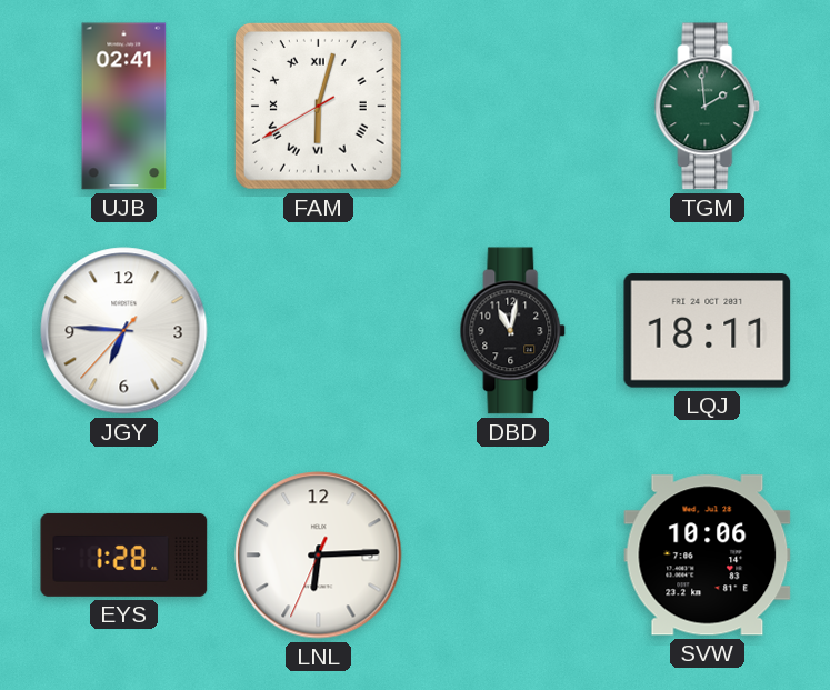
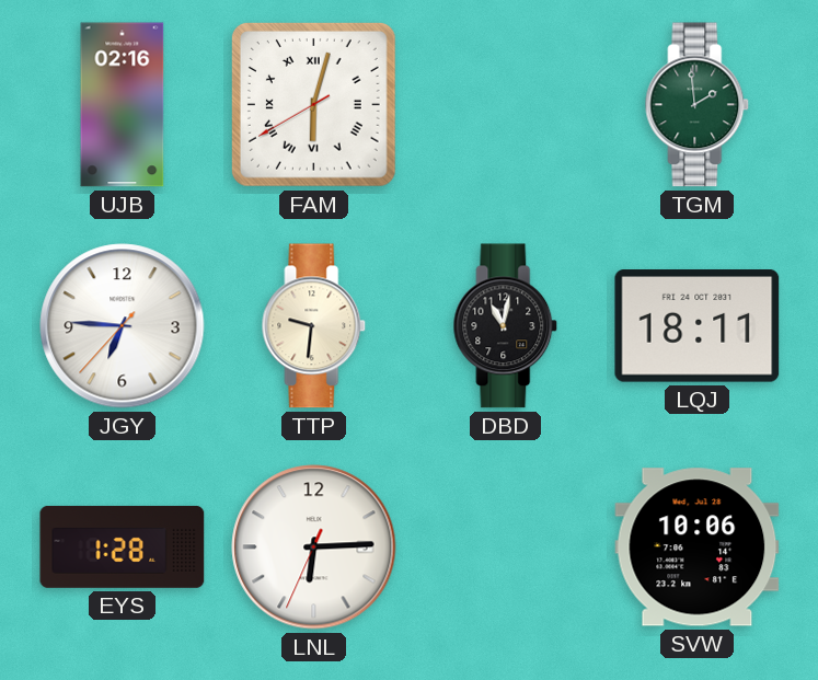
UJB: 02:41 -> 02:16
TTP: none -> 9:31
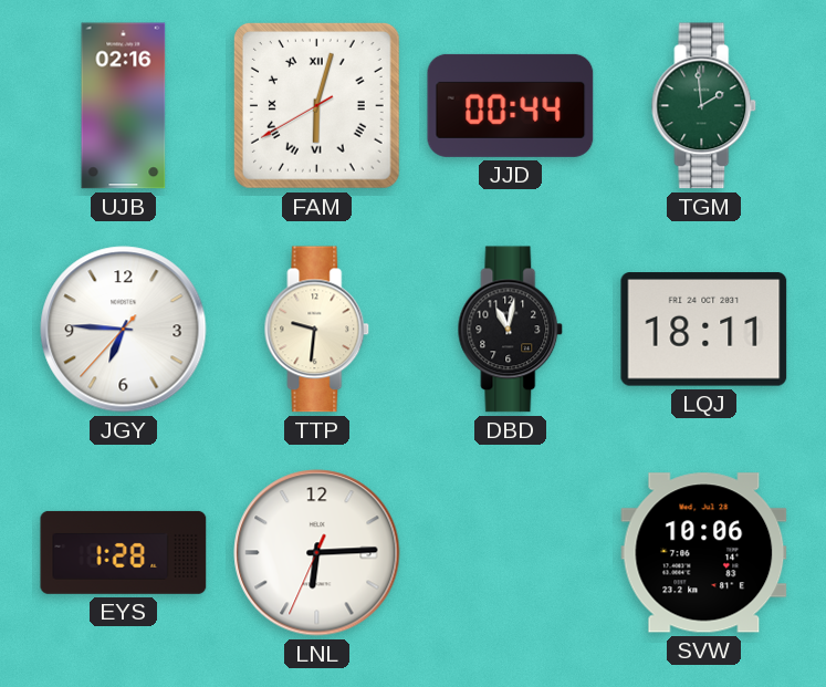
JJD: none -> 00:44
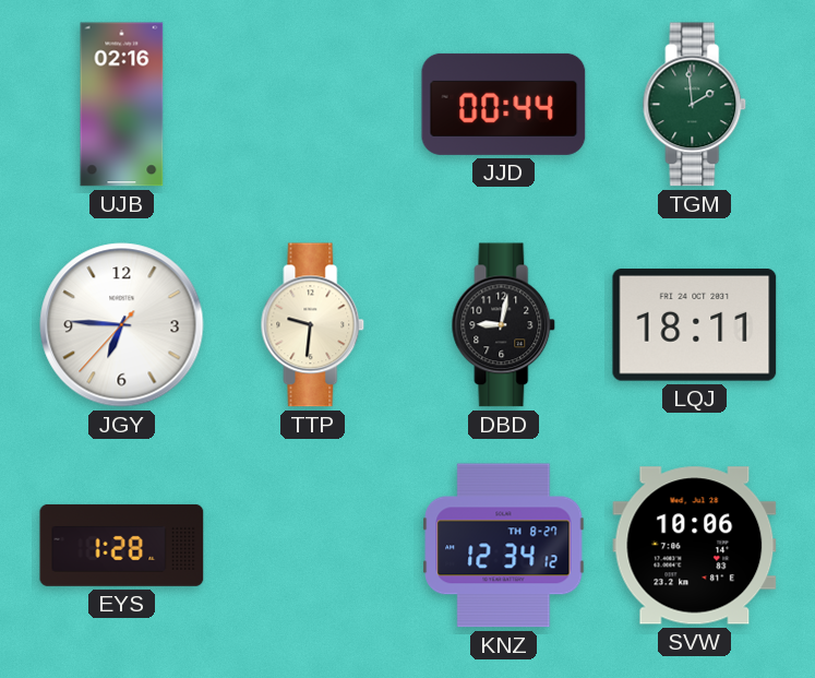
FAM: 6:02 -> none
DBD: 11:02 -> 9:02
LNL: 6:14 -> none
KNZ: none -> 12:34
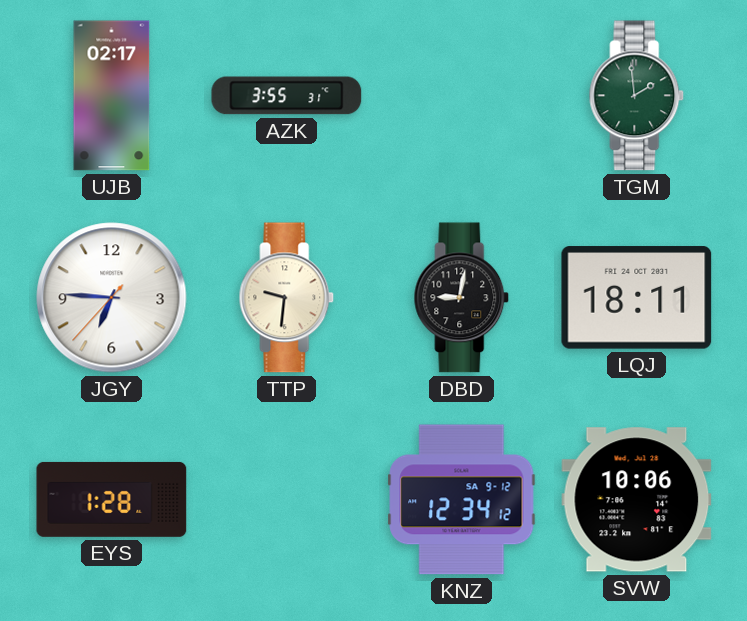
UJB: 02:16 -> 02:17
AZK: none -> 3:55
JJD: 00:44 -> none
KNZ date: TH 8-27 -> SA 9-12
